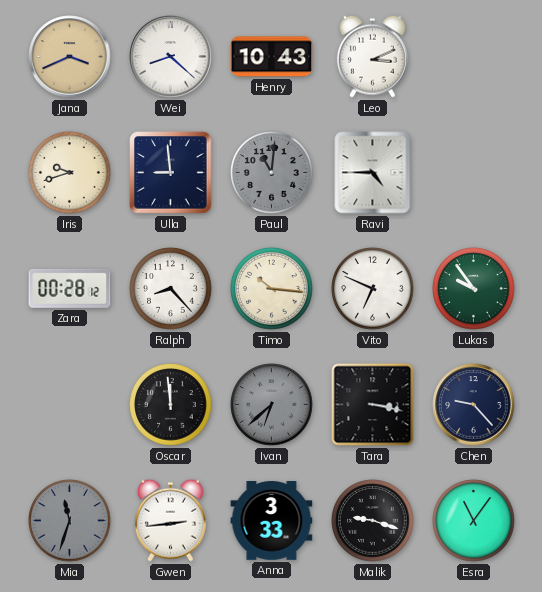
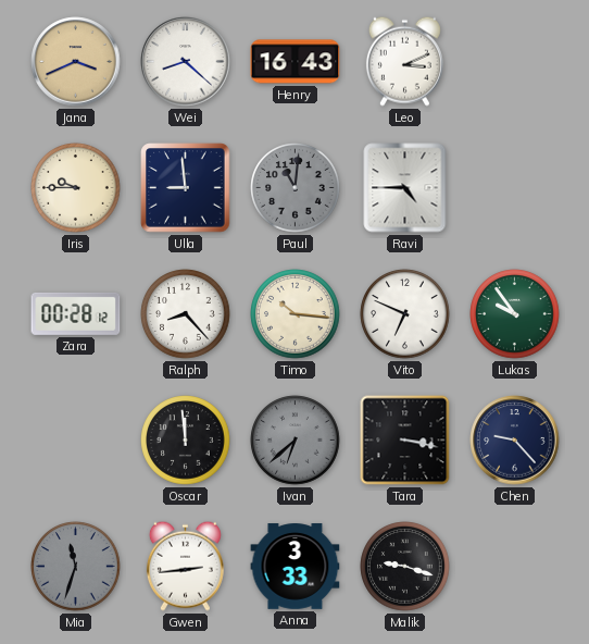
Henry: 10:43 -> 16:43
Iris: 9:42 -> 9:45
Esra: 11:06 -> none
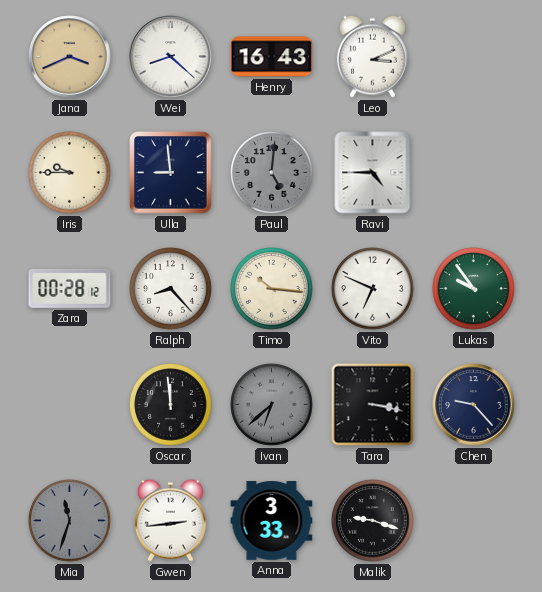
Paul: 11:01 -> 5:01
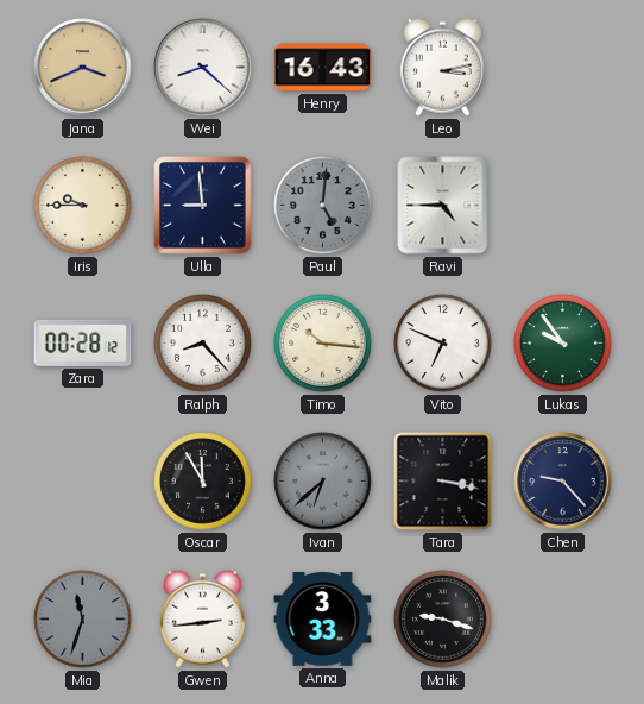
Leo: 3:11 -> 3:13
Oscar: 11:59 -> 11:55
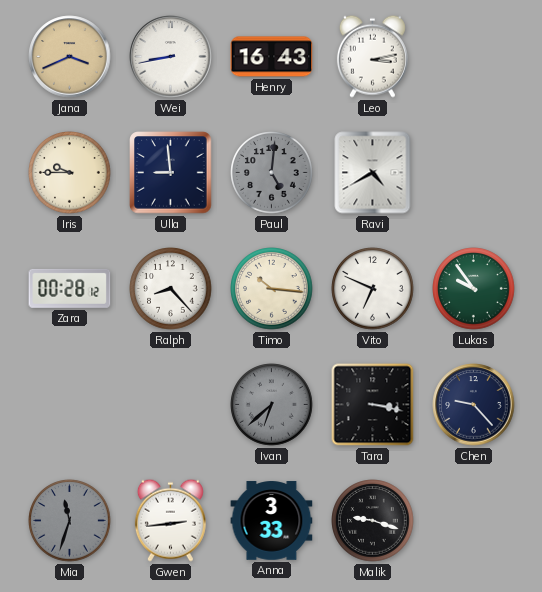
Wei: 8:22 -> 8:43
Ravi: 4:45 -> 4:40
Oscar: 11:55 -> none
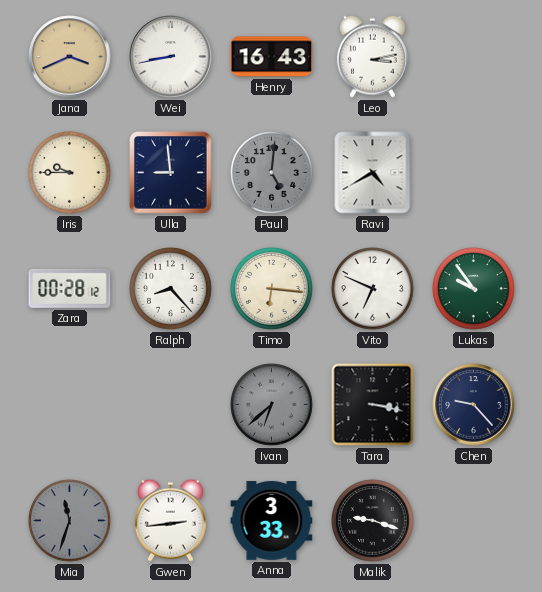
Timo: 10:16 -> 6:16
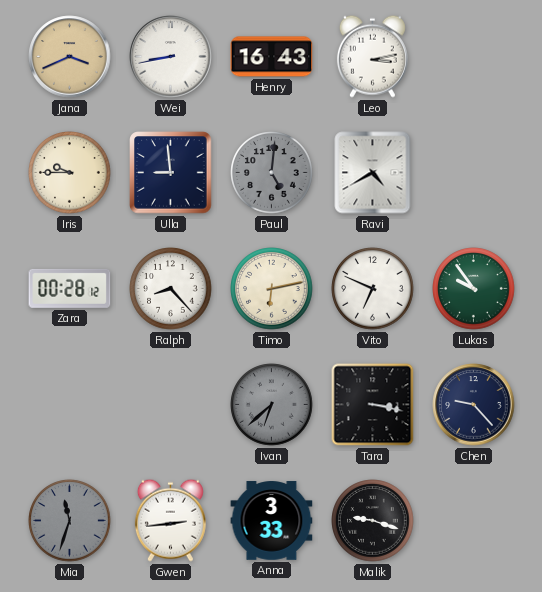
Timo: 6:16 -> 6:13
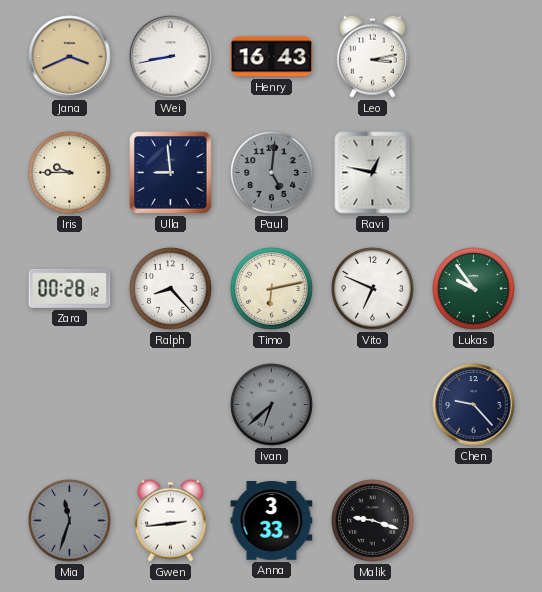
Ravi: 4:40 -> 12:47
Tara: 3:17 -> none
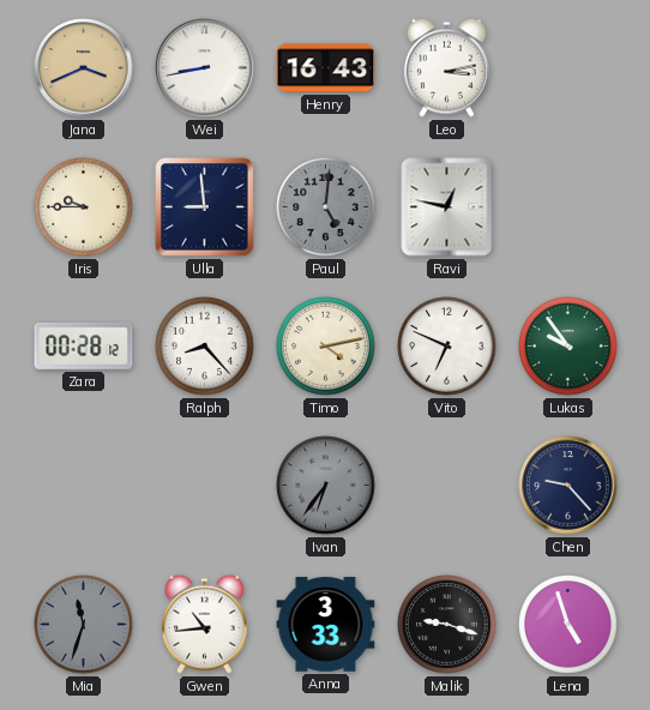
Timo: 6:13 -> 4:13
Ivan: 6:38 -> 6:36
Gwen: 2:44 -> 10:44
Lena: none -> 4:57
